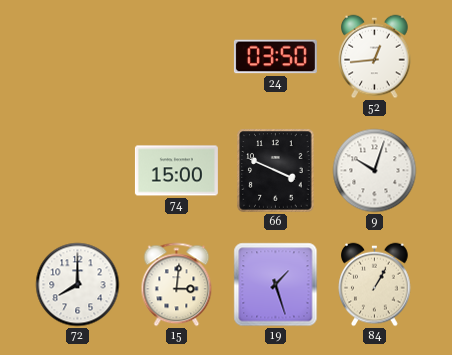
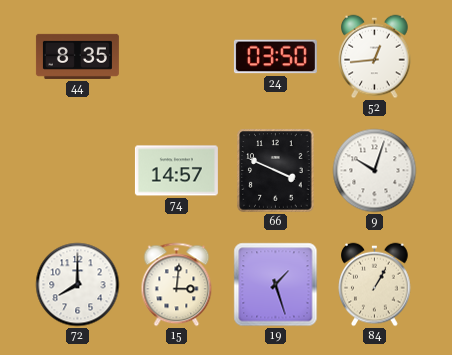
44: none -> 8:35
74: 15:00 -> 14:57
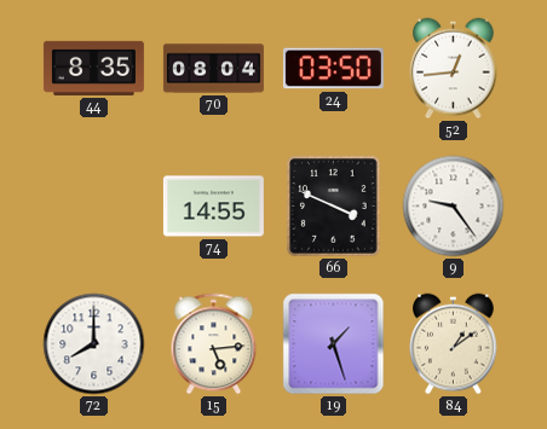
70: none -> 08:04
74: 14:57 -> 14:55
9: 10:03 -> 9:24
15: 3:01 -> 5:14
84: 1:05 -> 1:09
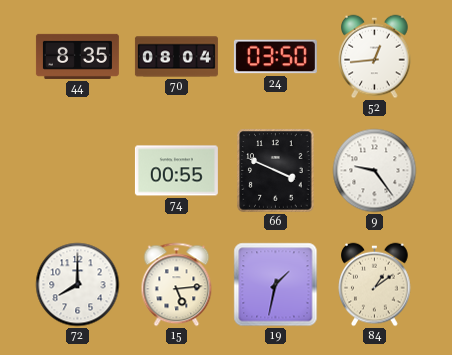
74: 14:55 -> 00:55
19: 1:27 -> 1:32
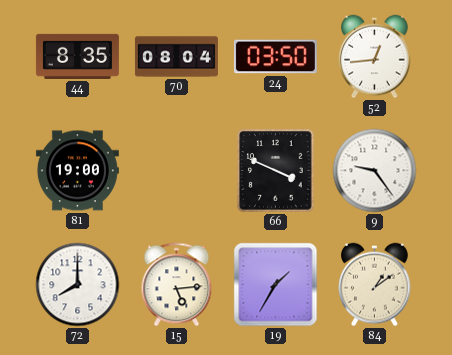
81: none -> 19:00
74: 00:55 -> none
19: 1:32 -> 1:35
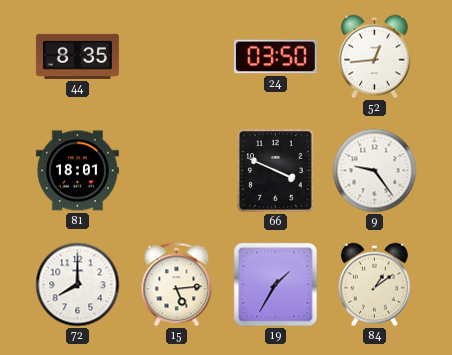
70: 08:04 -> none
81: 19:00 -> 18:01
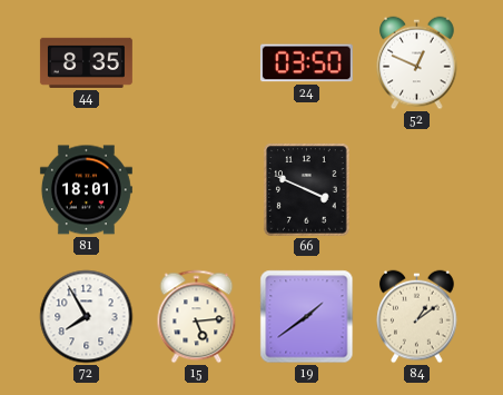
52: 12:44 -> 12:49
9: 9:24 -> none
72: 8:00 -> 7:55
19: 1:35 -> 1:39
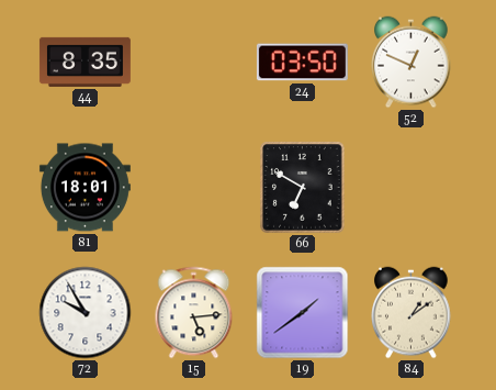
66: 3:49 -> 6:50
72: 7:55 -> 9:55
